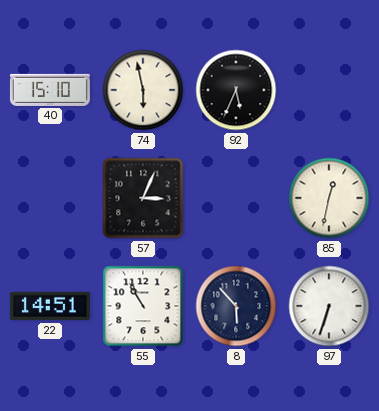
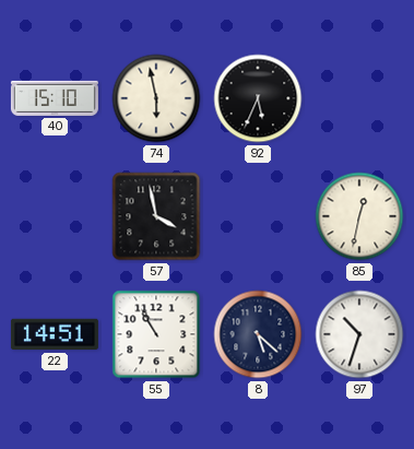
57: 3:04 -> 3:58
8: 5:53 -> 5:22
97: 6:33 -> 10:33
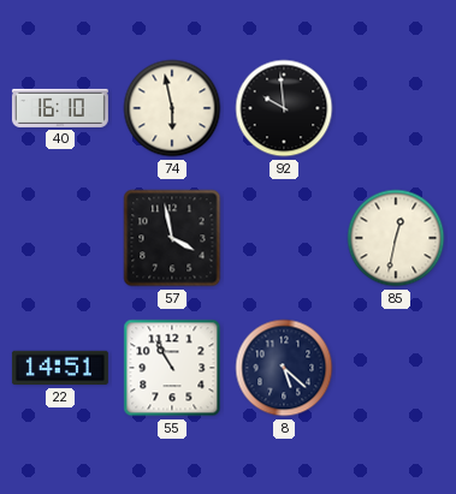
40: 15:10 -> 16:10
92: 5:34 -> 9:59
97: 10:33 -> none
